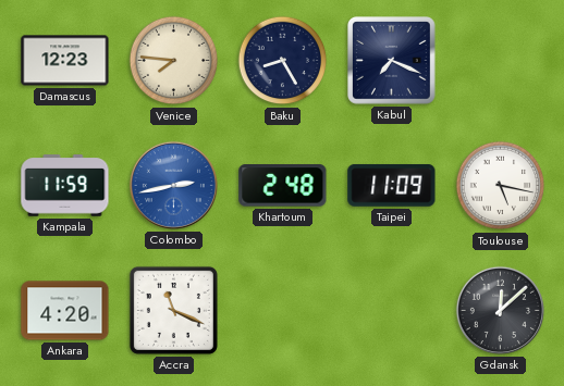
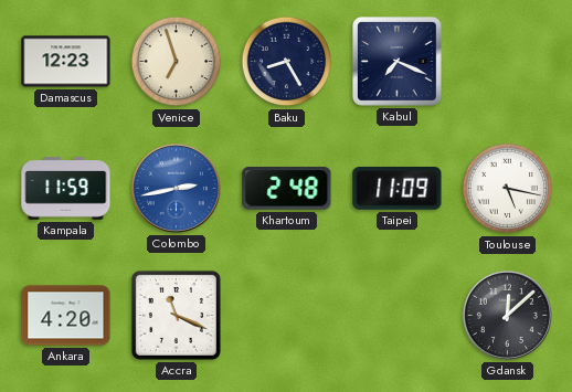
Venice: 7:46 -> 6:57
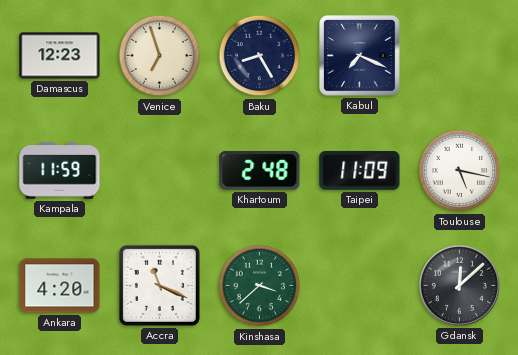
Colombo: 2:43 -> none
Kinshasa: none -> 3:38
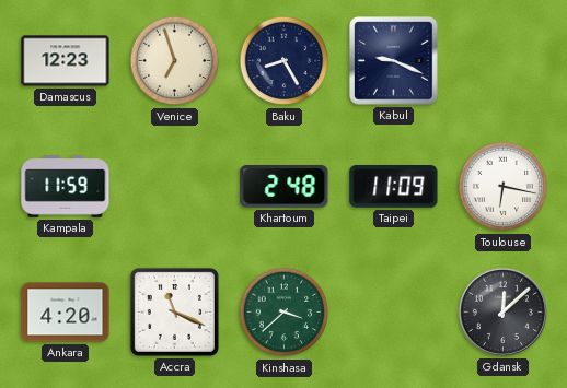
Kabul: 7:19 -> 9:19
Toulouse: 5:17 -> 6:17
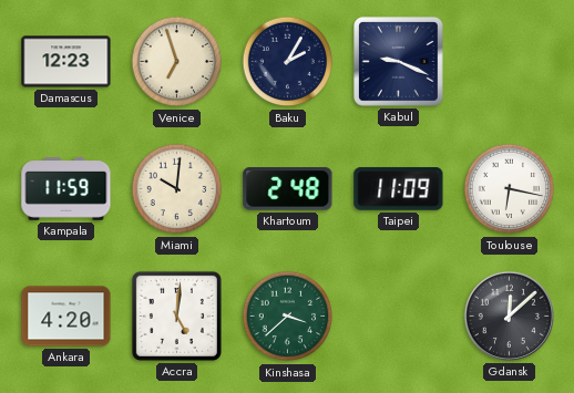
Baku: 8:25 -> 2:05
Miami: none -> 10:01
Accra: 11:19 -> 5:01
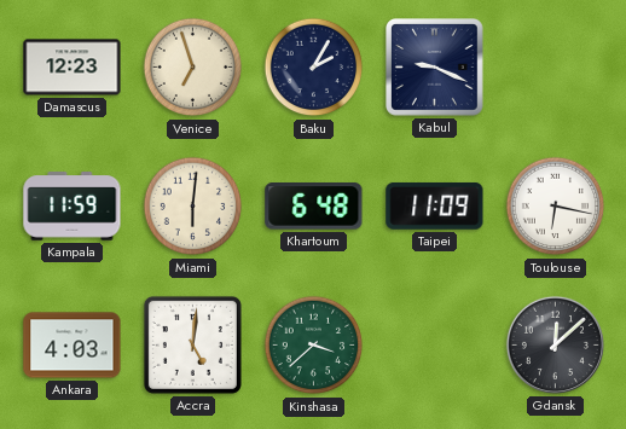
Miami: 10:01 -> 6:01
Khartoum: 2:48 -> 6:48
Ankara: 4:20 -> 4:03
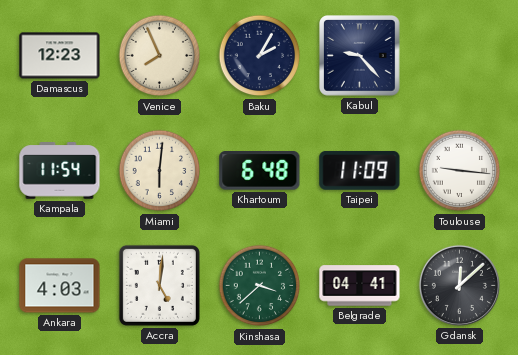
Venice: 6:57 -> 7:56
Kabul: 9:19 -> 9:23
Kampala: 11:59 -> 11:54
Toulouse: 6:17 -> 9:16
Belgrade: none -> 04:41
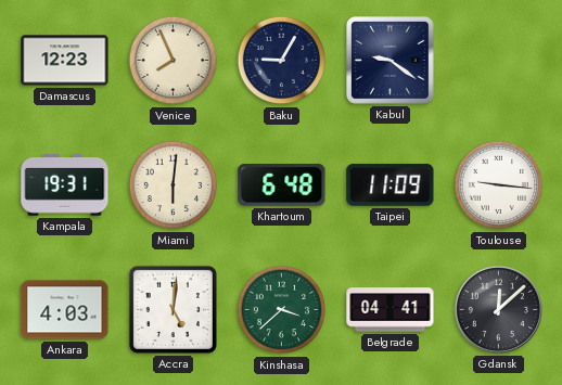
Baku: 2:05 -> 9:05
Kabul: 9:23 -> 9:21
Kampala: 11:54 -> 19:31
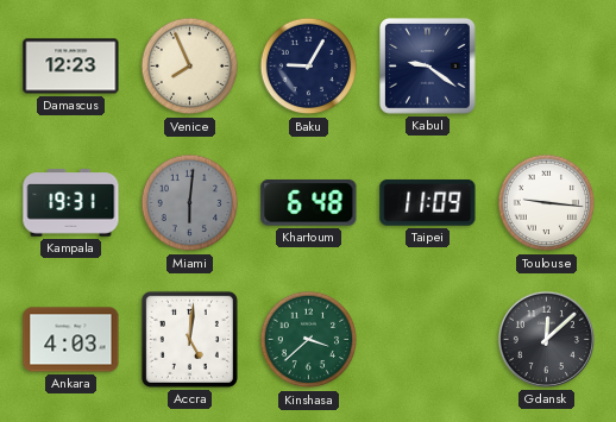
Miami dial: cream -> grey
Belgrade: 04:41 -> none
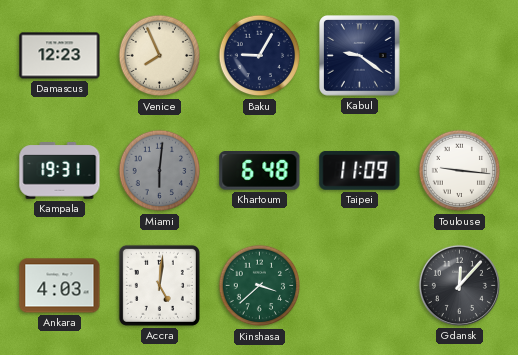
Gdansk: 12:08 -> 12:07
